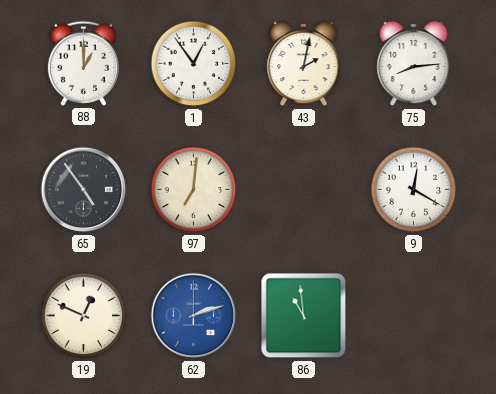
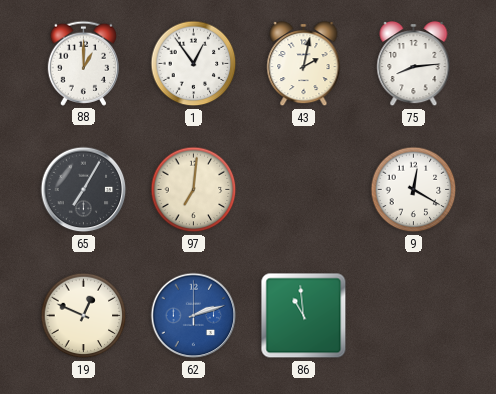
65: 4:54 -> 7:05
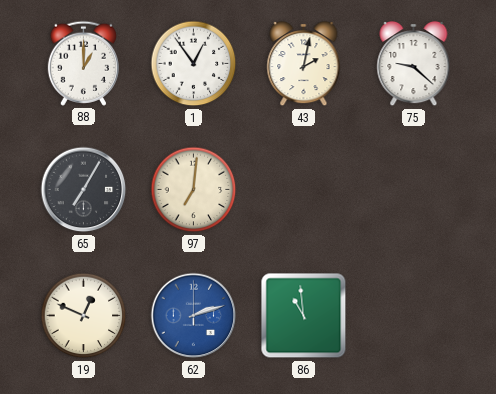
75: 8:14 -> 9:22
9: 12:20 -> none
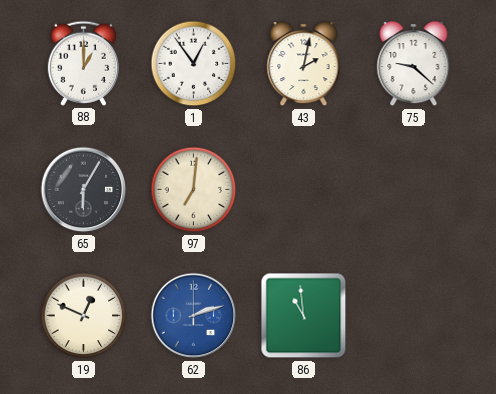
65: 7:05 -> 6:05
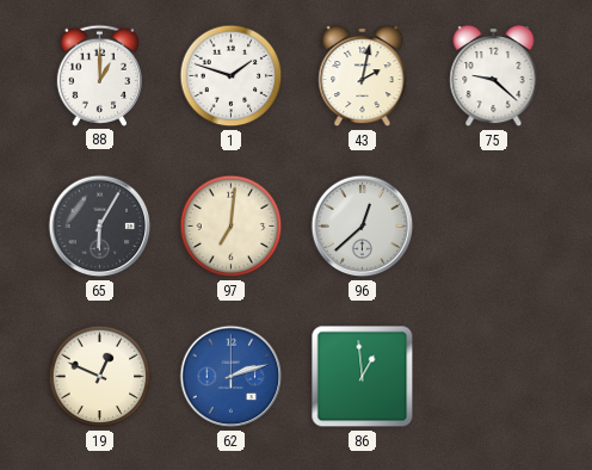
1: 12:54 -> 1:48
96: none -> 12:38
86: 10:59 -> 12:59
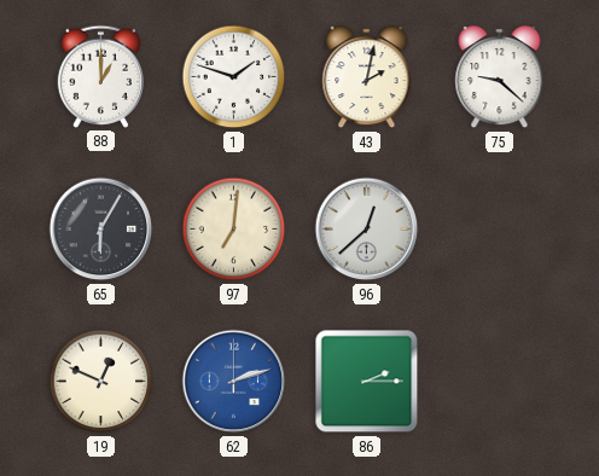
86: 12:59 -> 2:15
